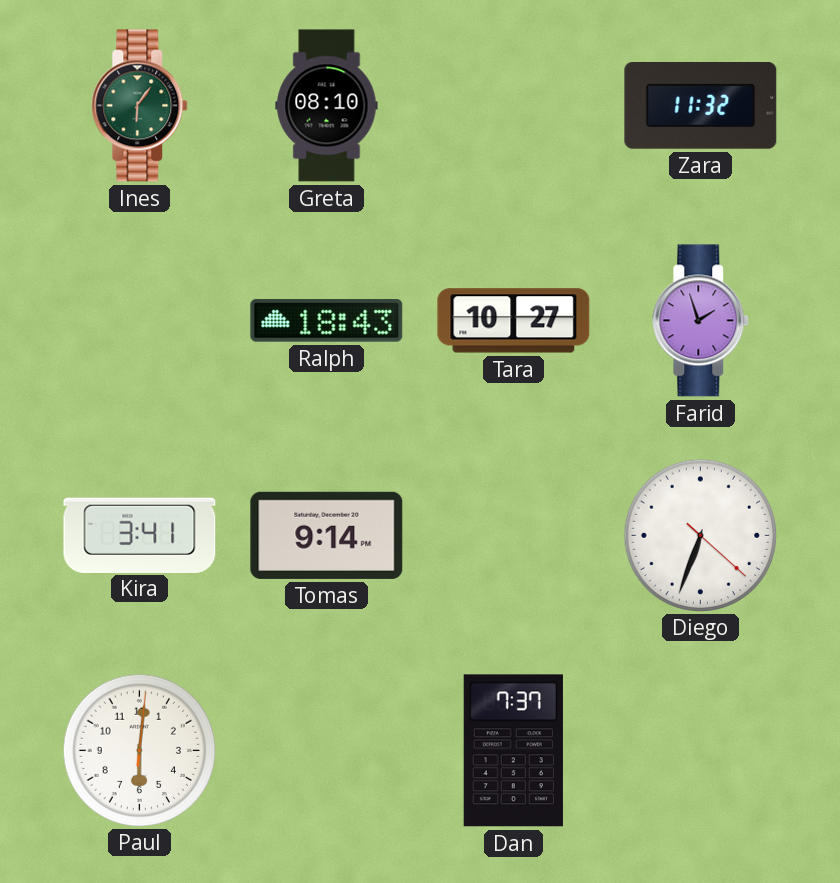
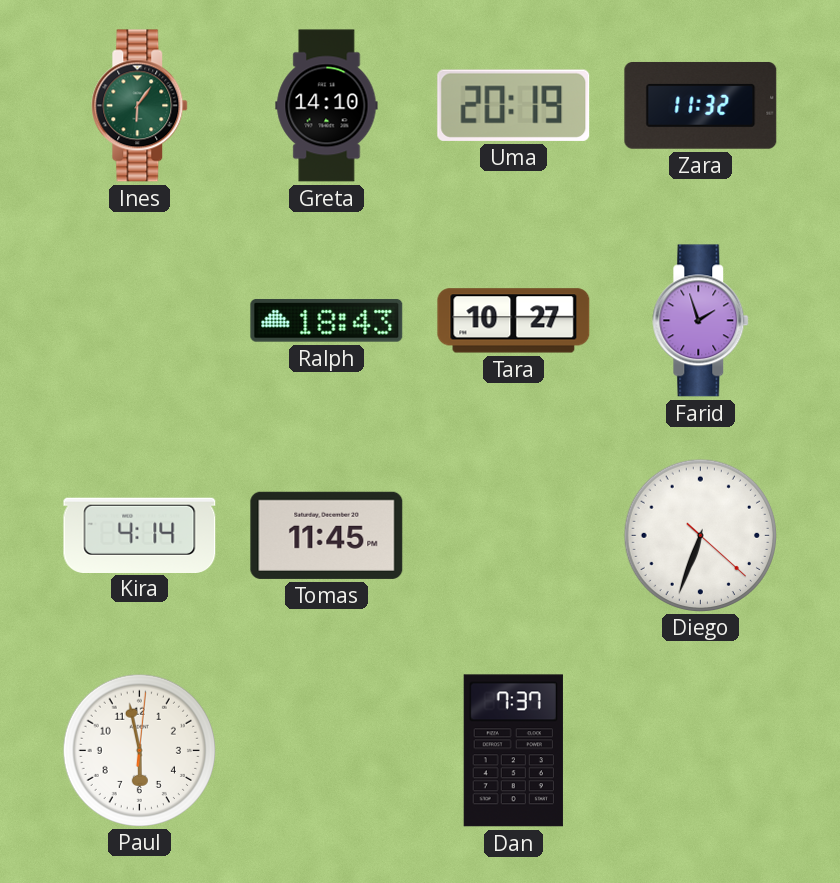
Greta: 08:10 -> 14:10
Uma: none -> 20:19
Kira: 3:41 -> 4:14
Tomas: 9:14 -> 11:45
Paul: 6:01 -> 5:58
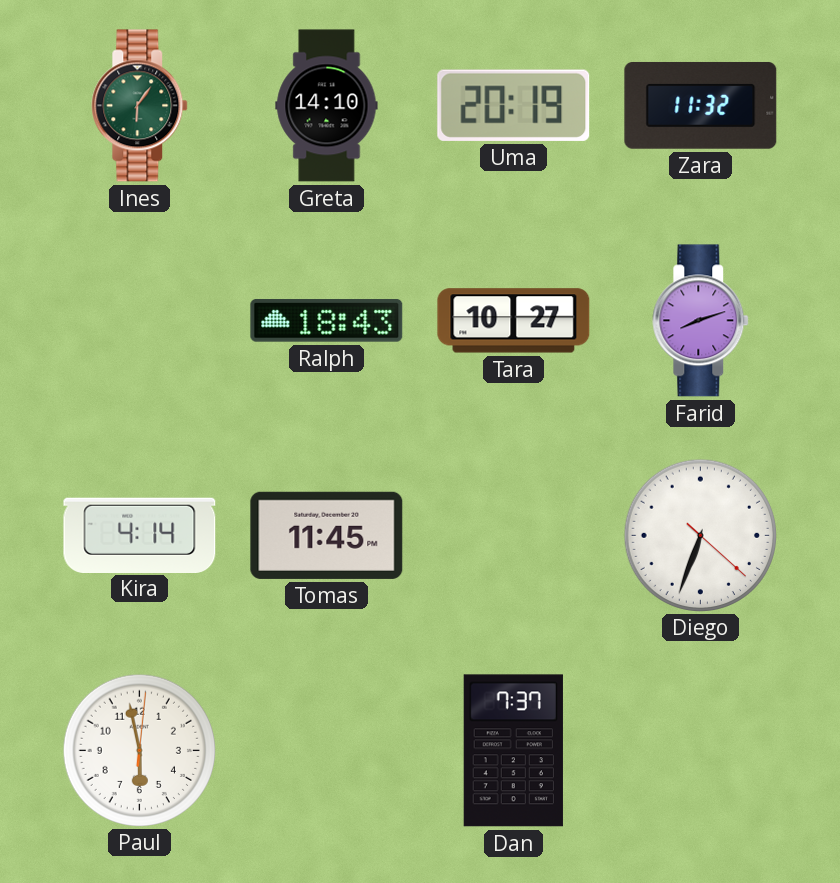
Farid: 1:57 -> 8:12
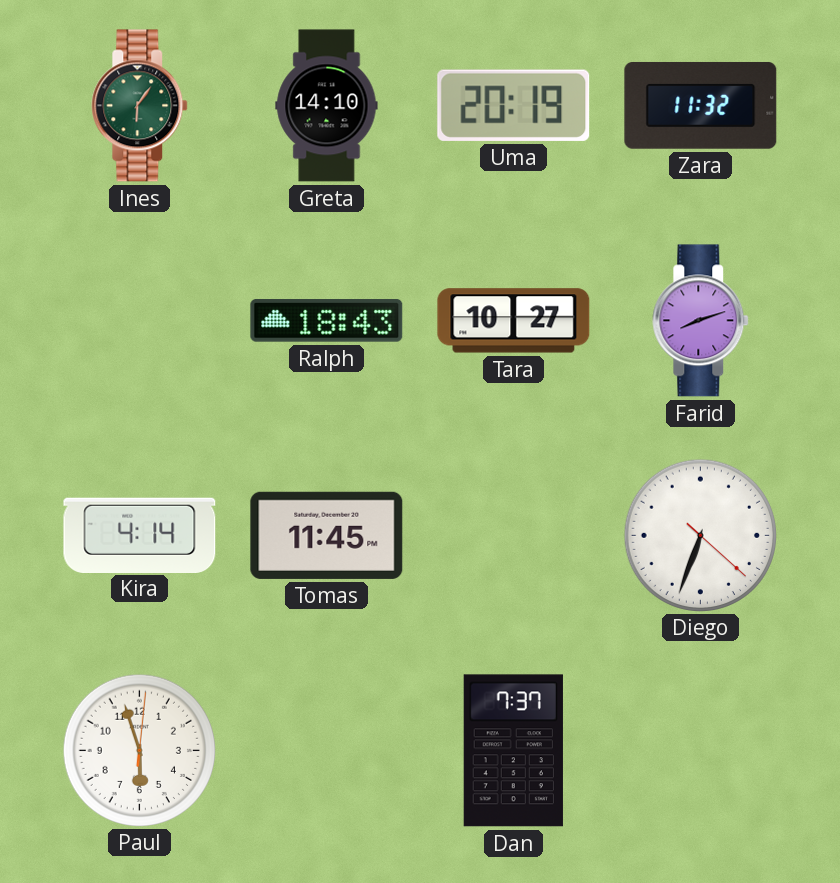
Paul: 5:58 -> 5:57
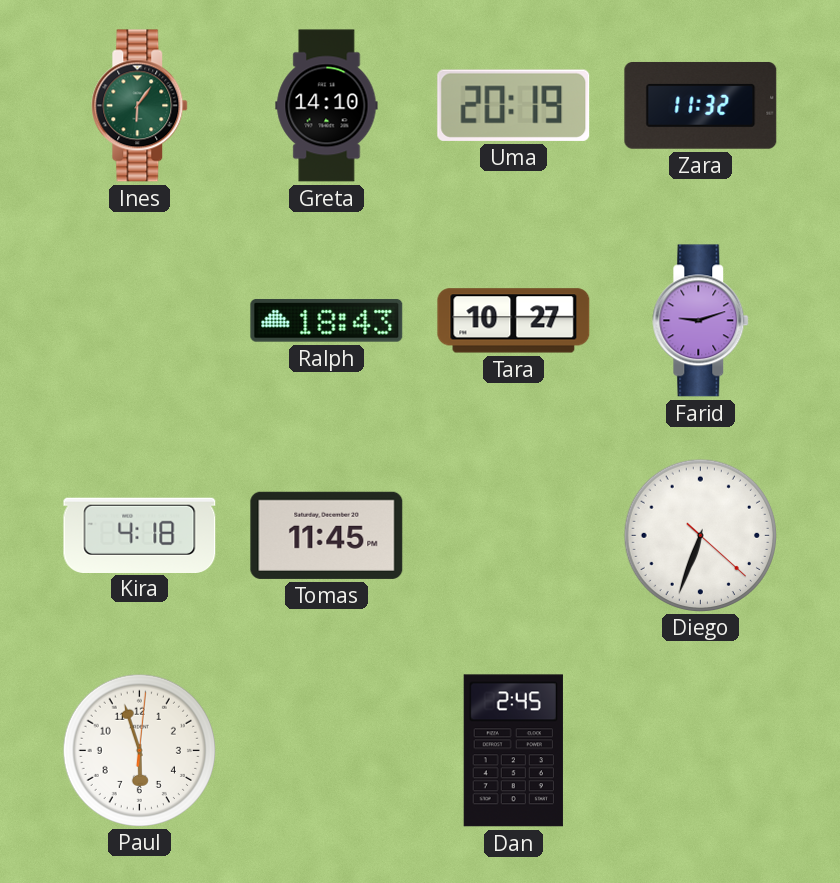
Farid: 8:12 -> 9:12
Kira: 4:14 -> 4:18
Dan: 7:37 -> 2:45
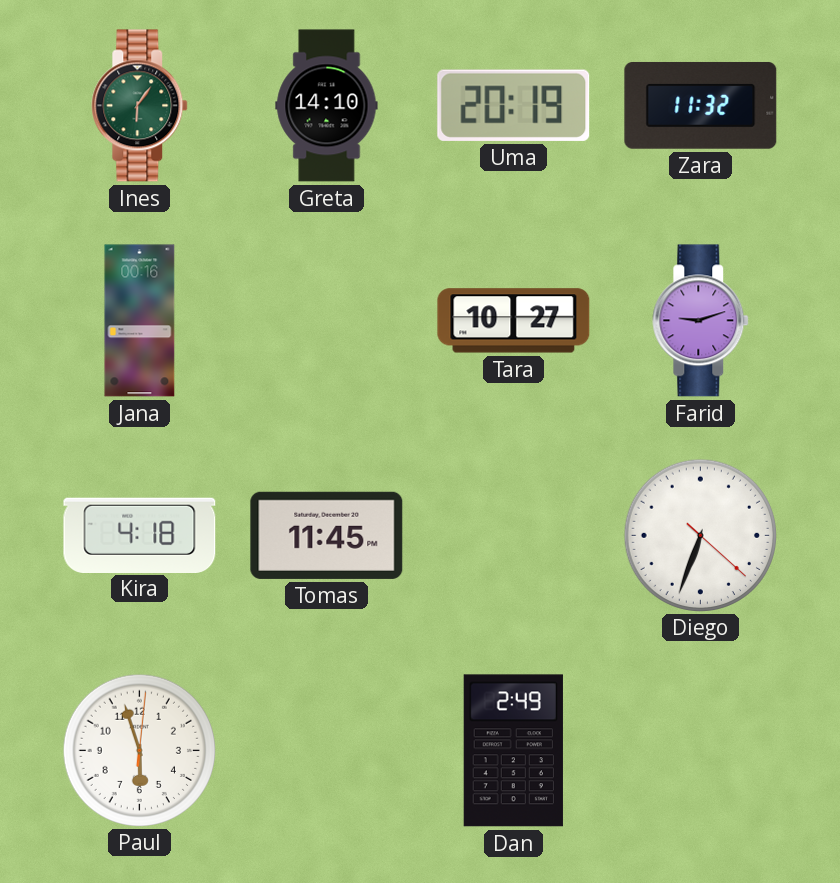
Jana: none -> 00:16
Ralph: 18:43 -> none
Dan: 2:45 -> 2:49
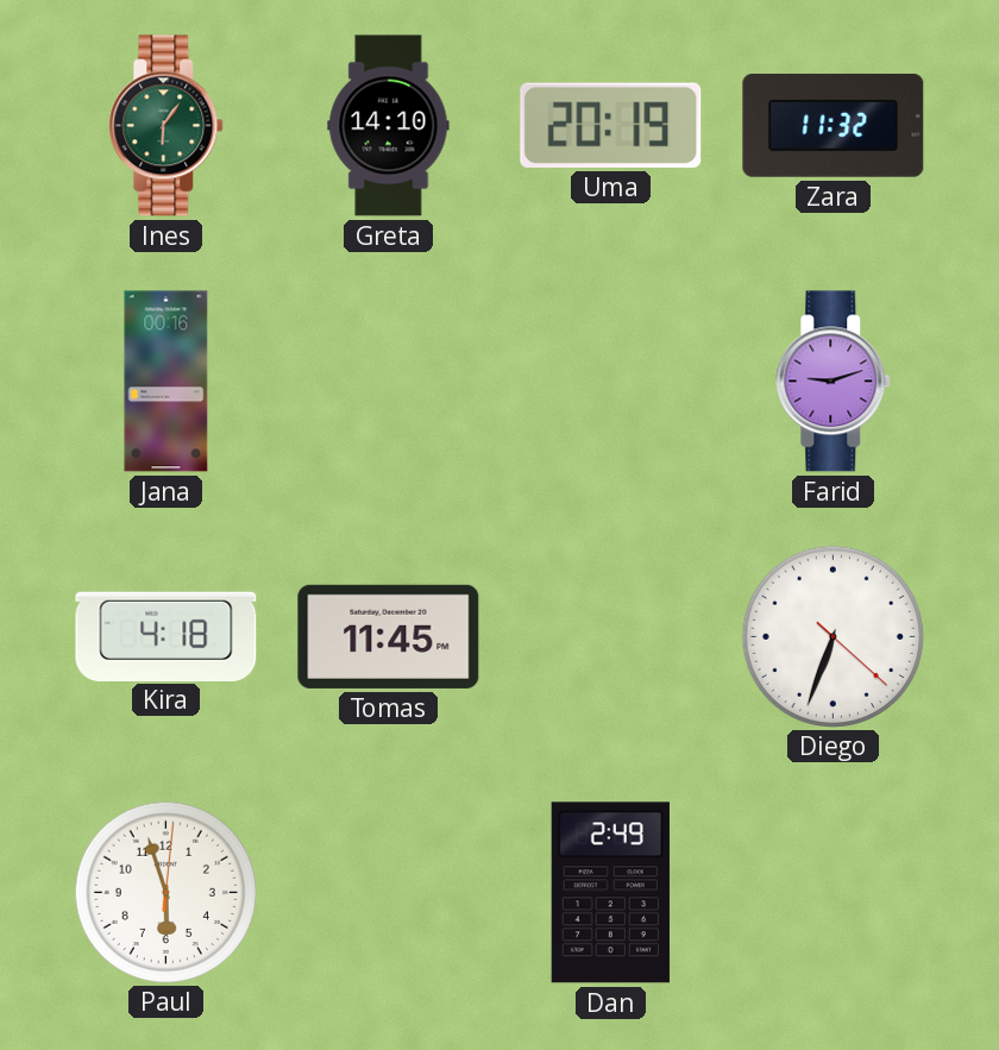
Tara: 10:27 -> none
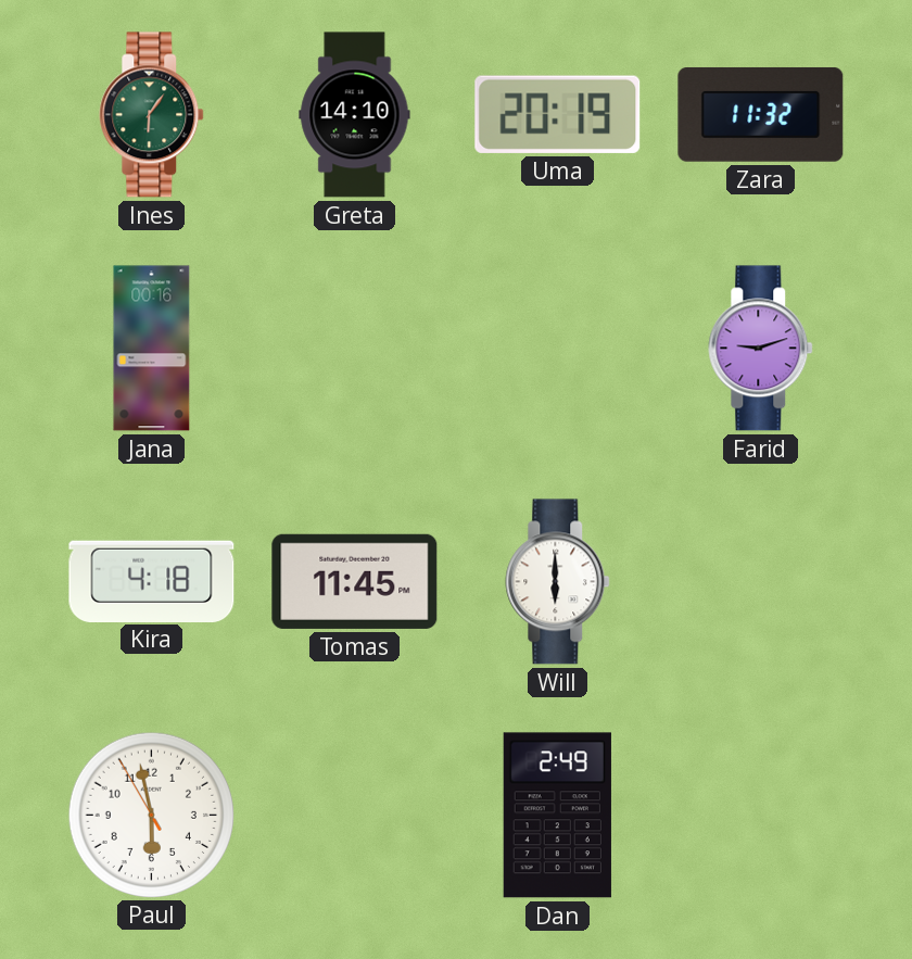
Will: none -> 6:00
Diego: 6:33 -> none
Paul: 5:57:01 -> 5:57:55
